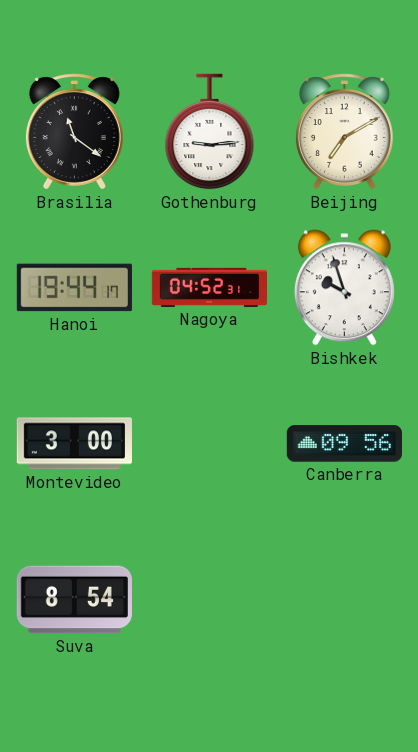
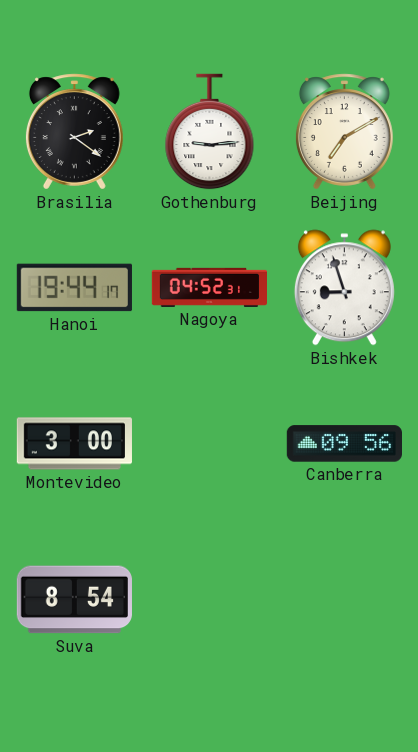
Brasilia: 11:21 -> 2:21
Bishkek: 9:57 -> 8:57
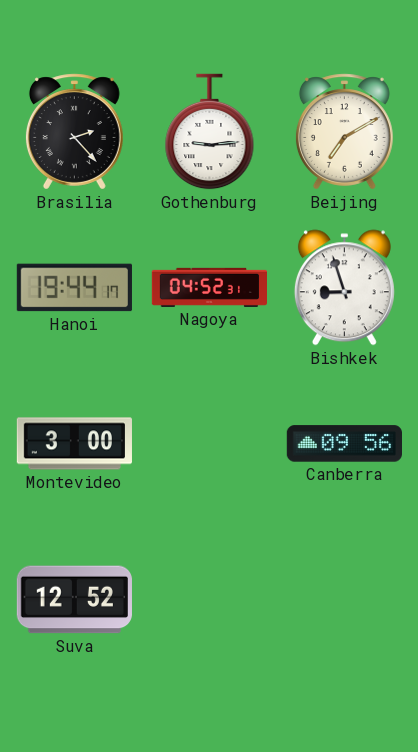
Brasilia: 2:21 -> 2:23
Suva: 8:54 -> 12:52
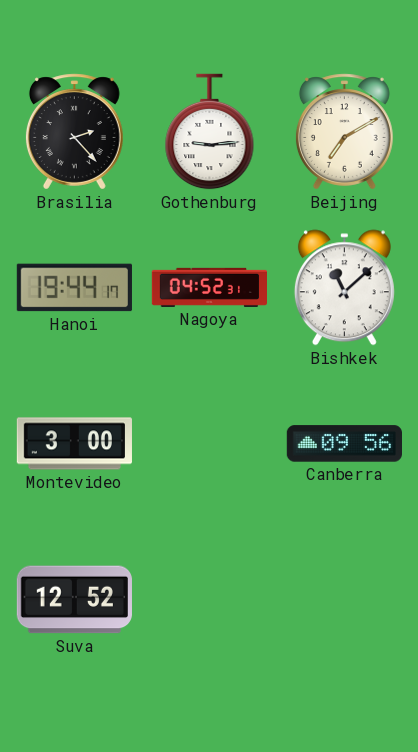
Bishkek: 8:57 -> 11:08
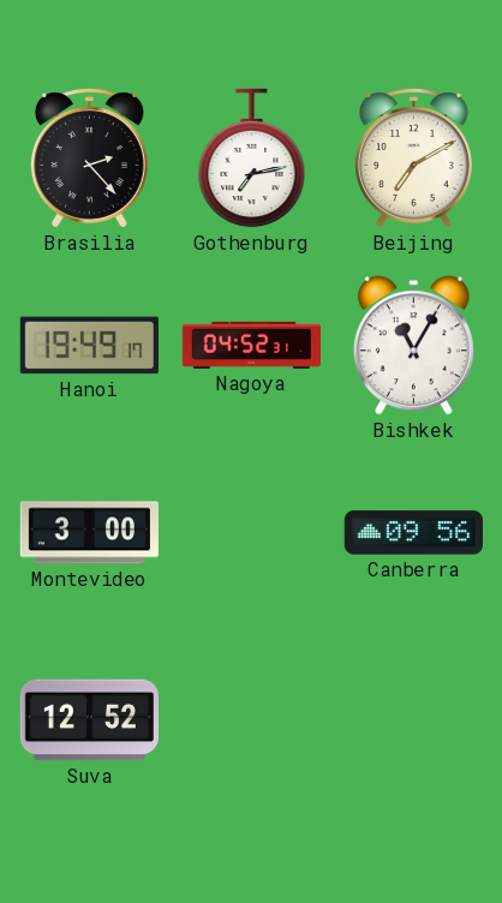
Gothenburg: 9:14 -> 7:13
Hanoi: 19:44 -> 19:49
Bishkek: 11:08 -> 11:05
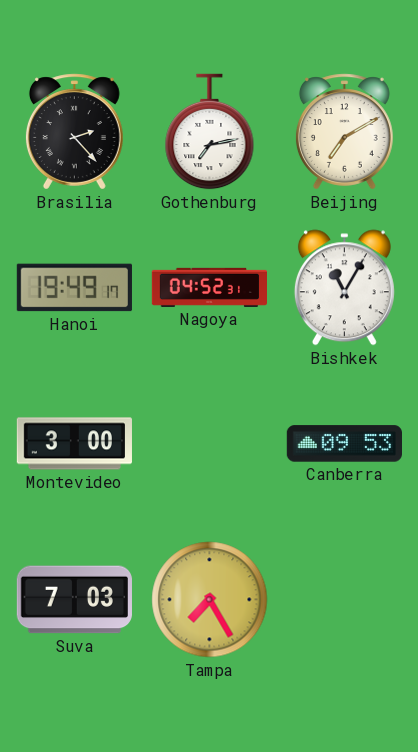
Canberra: 09:56 -> 09:53
Suva: 12:52 -> 7:03
Tampa: none -> 7:25
